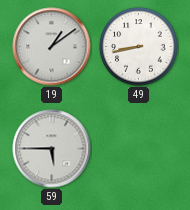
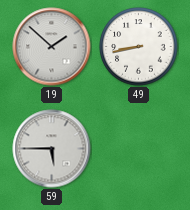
19: 1:09 -> 1:52
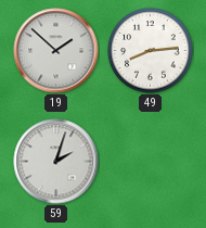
49: 8:43 -> 8:14
59: 5:45 -> 2:03
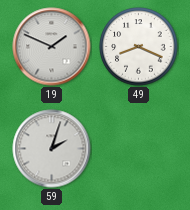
19: 1:52 -> 1:49
49: 8:14 -> 8:19
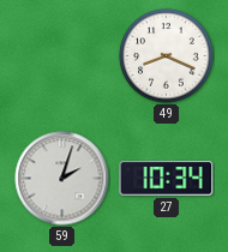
19: 1:49 -> none
27: none -> 10:34
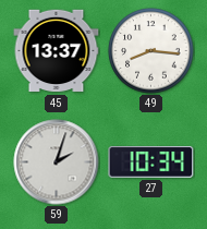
45: none -> 13:37
49: 8:19 -> 8:16
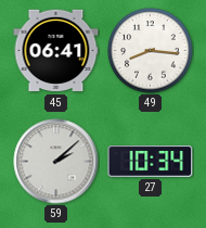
45: 13:37 -> 06:41
59: 2:03 -> 2:08
